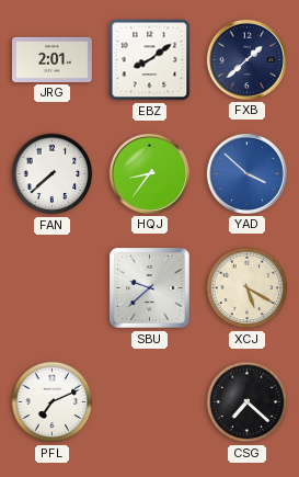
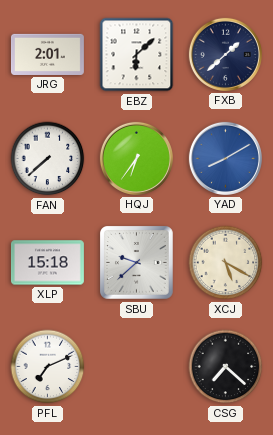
EBZ: 8:09 -> 6:08
HQJ: 8:36 -> 6:36
YAD: 3:52 -> 8:10
XLP: none -> 15:18
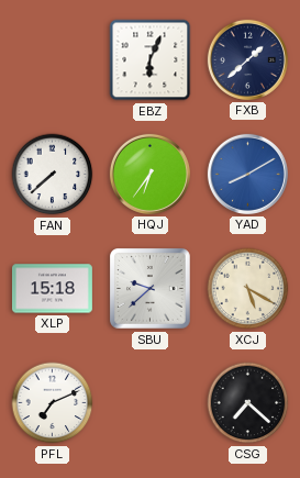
JRG: 2:01 -> none
EBZ: 6:08 -> 6:04
